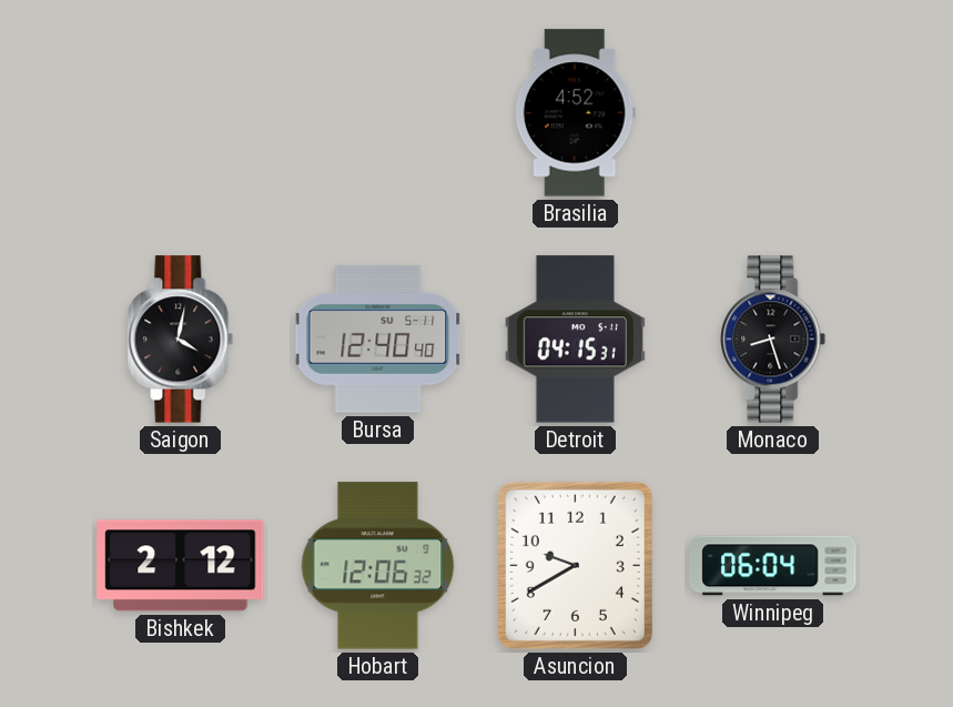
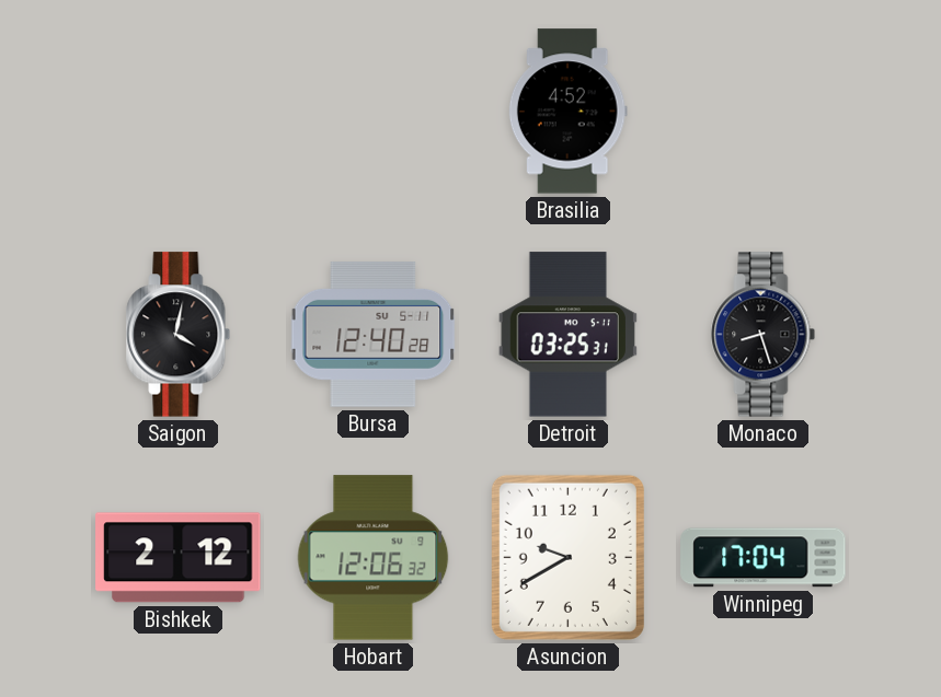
Bursa: 12:40:40 -> 12:40:28
Detroit: 04:15 -> 03:25
Winnipeg: 06:04 -> 17:04
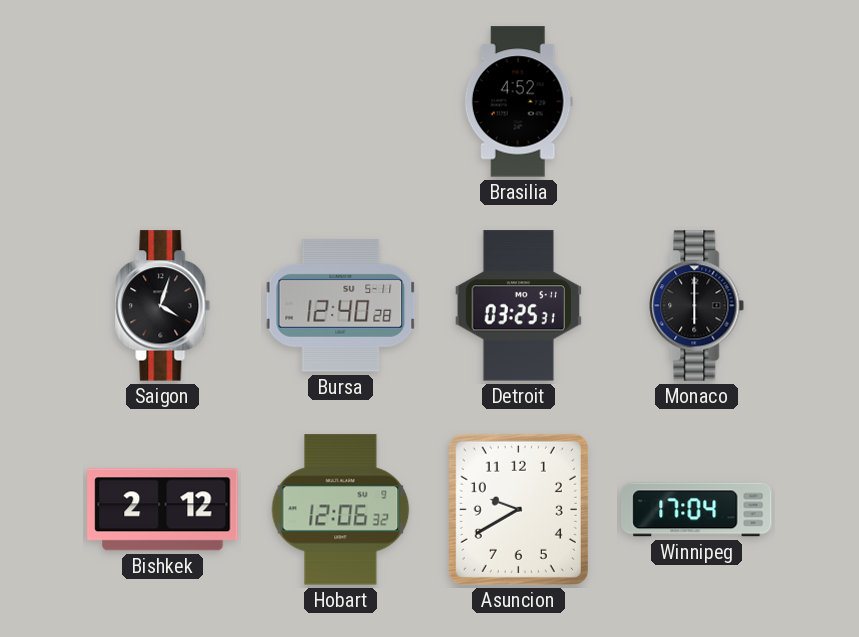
Saigon: 4:02 -> 4:03
Monaco: 8:27 -> 6:00
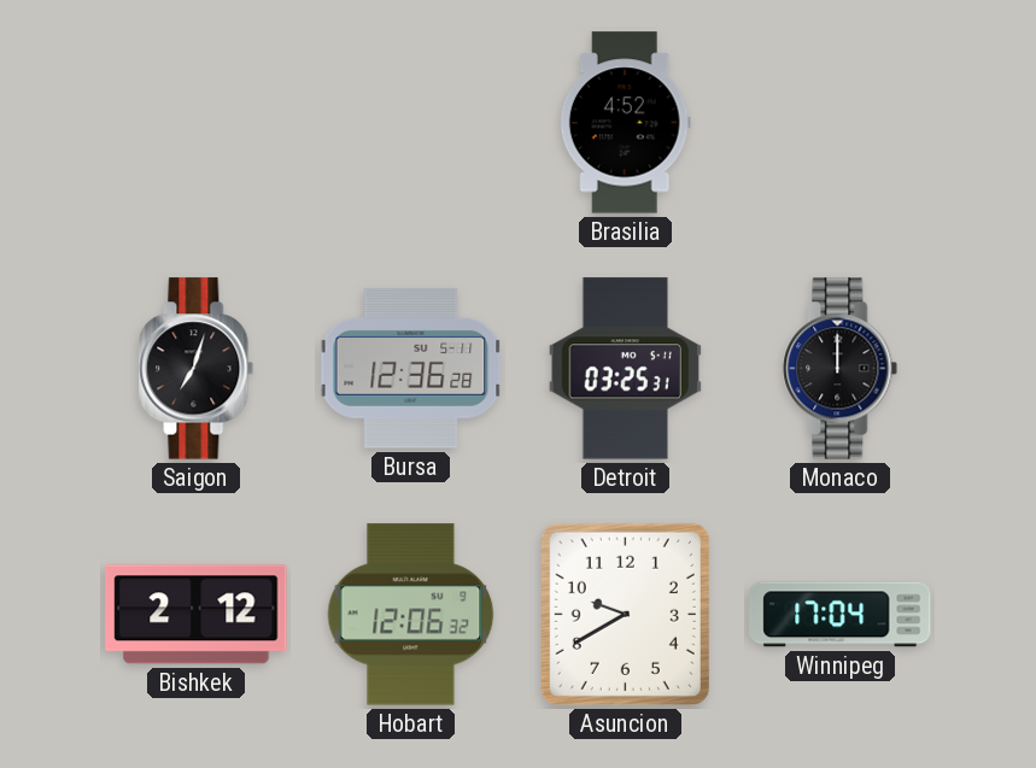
Saigon: 4:03 -> 7:03
Bursa: 12:40 -> 12:36
Monaco: 6:00 -> 12:00
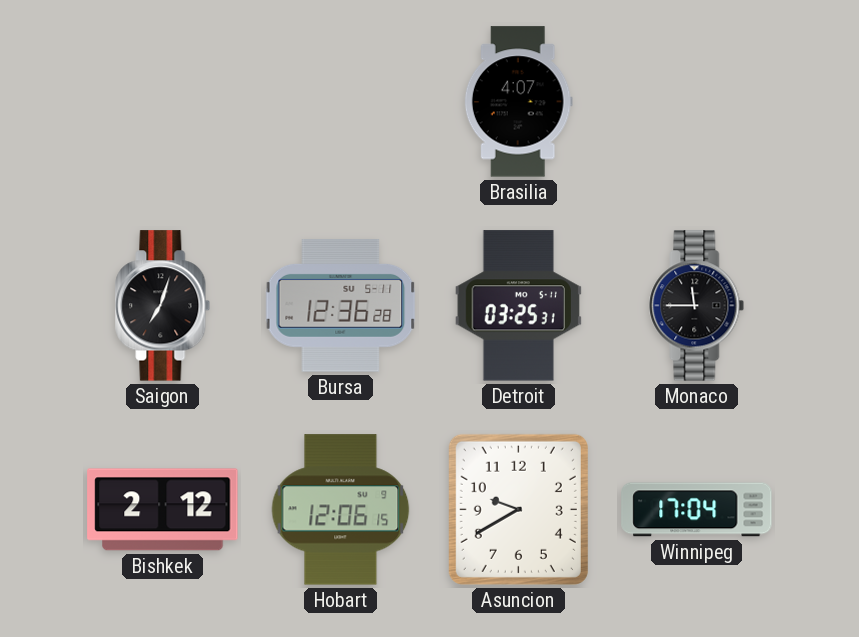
Brasilia: 4:52 -> 4:07
Monaco: 12:00 -> 11:45
Hobart: 12:06:32 -> 12:06:15
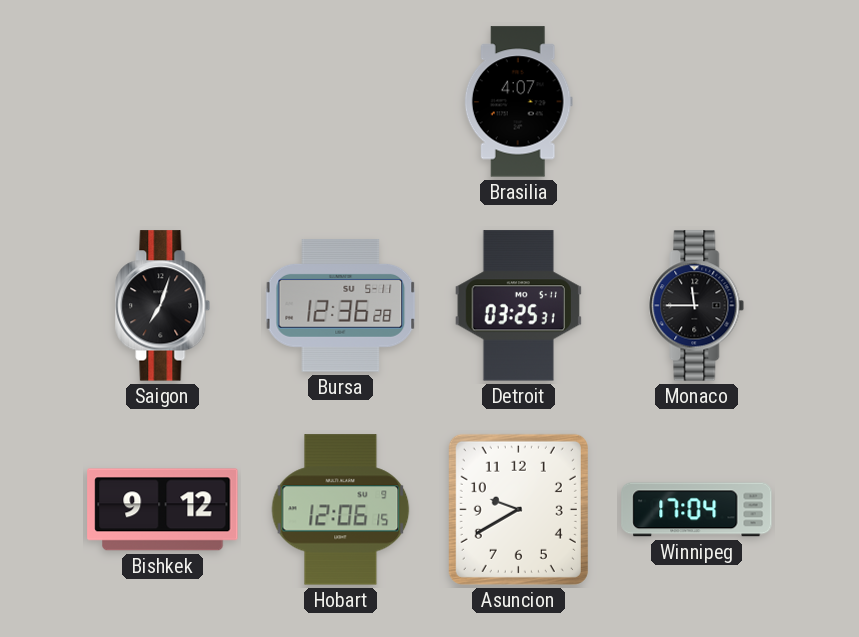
Bishkek: 2:12 -> 9:12
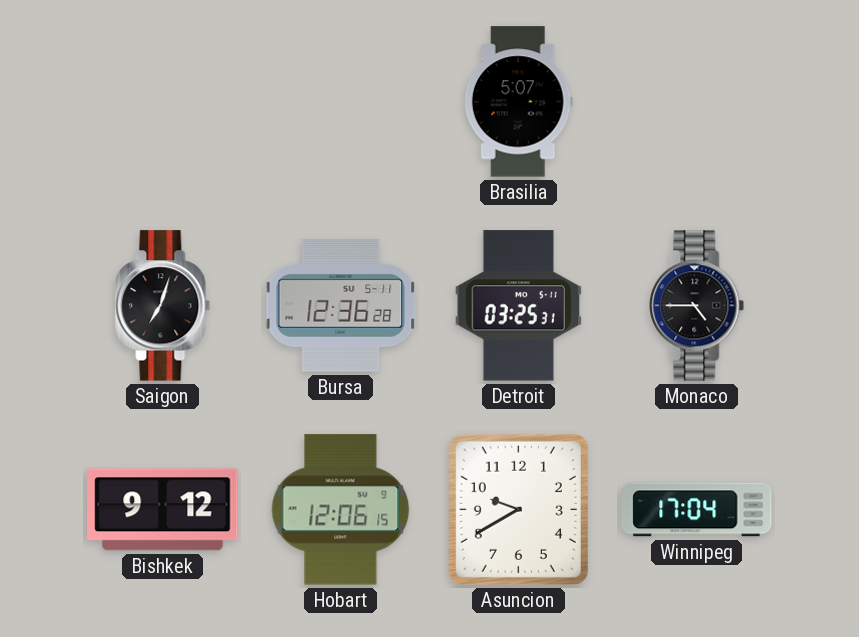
Brasilia: 4:07 -> 5:07
Monaco: 11:45 -> 4:45
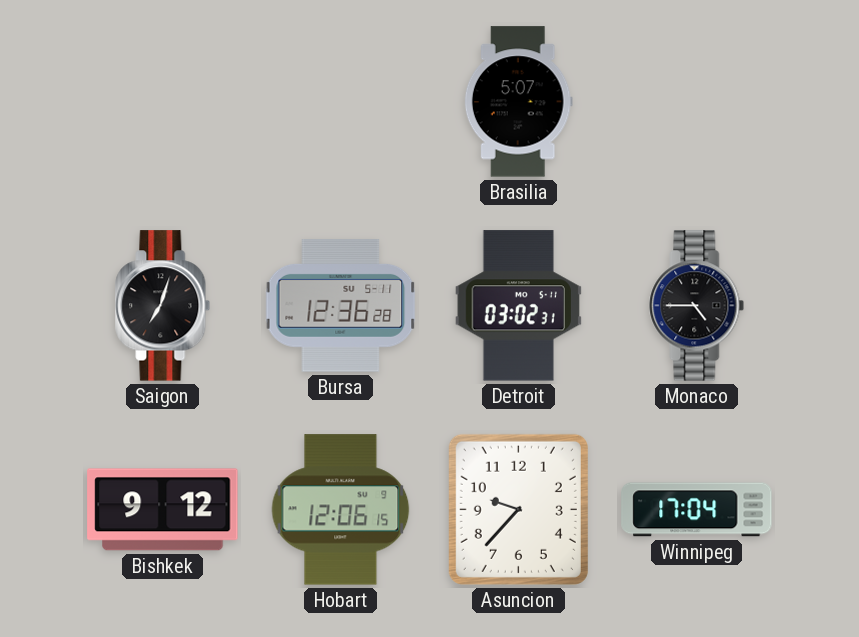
Detroit: 03:25 -> 03:02
Asuncion: 9:40 -> 9:37
